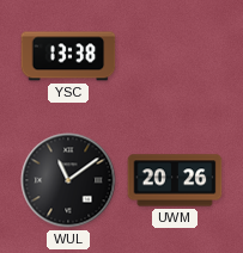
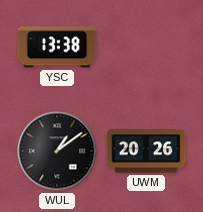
WUL: 11:09 -> 1:09
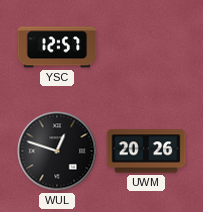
YSC: 13:38 -> 12:57
WUL: 1:09 -> 12:48
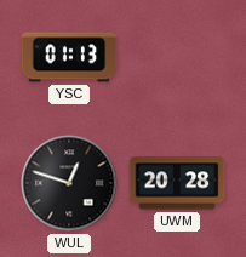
YSC: 12:57 -> 01:13
UWM: 20:26 -> 20:28
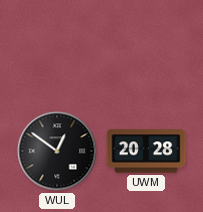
YSC: 01:13 -> none
WUL: 12:48 -> 12:51
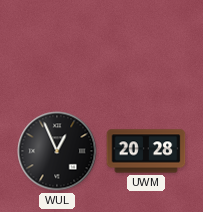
WUL: 12:51 -> 12:56
